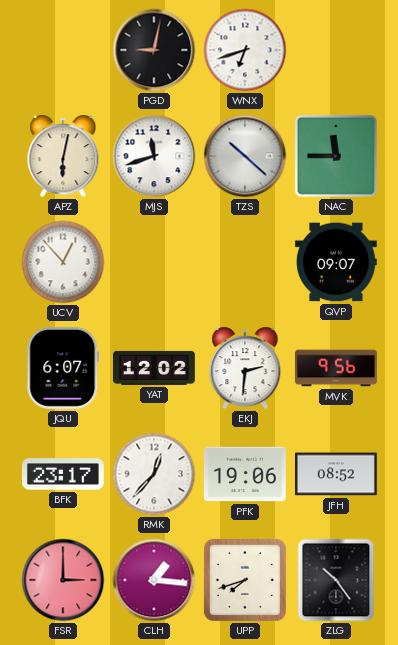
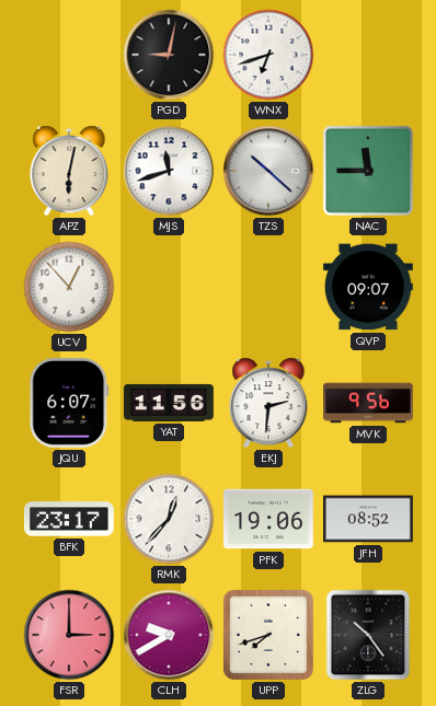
YAT: 12:02 -> 11:56
CLH: 1:16 -> 9:40
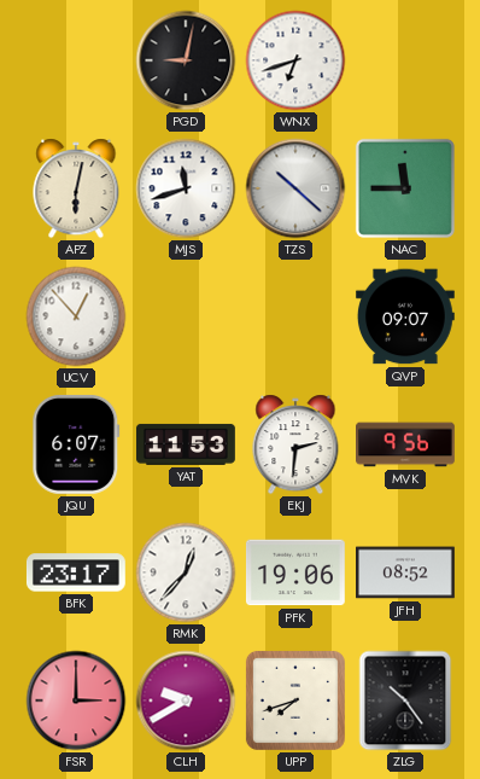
YAT: 11:56 -> 11:53
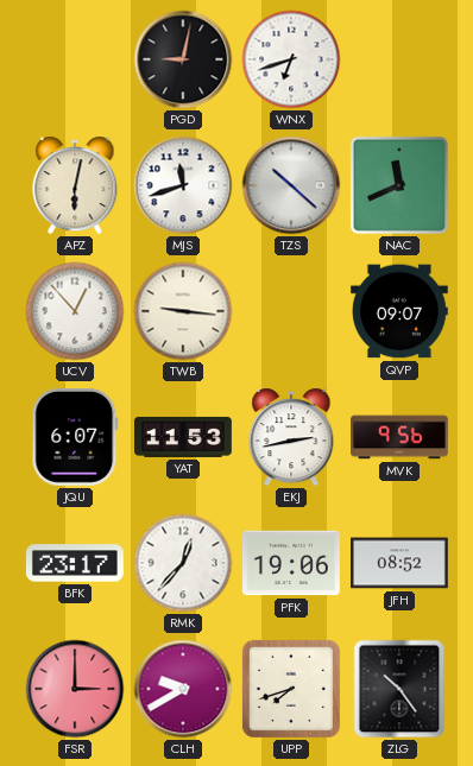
NAC: 11:45 -> 11:41
TWB: none -> 9:16
EKJ: 2:31 -> 2:43
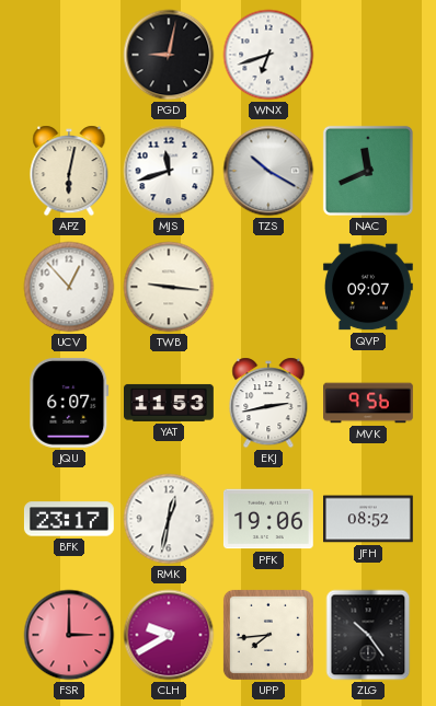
TZS: 10:22 -> 10:20
RMK: 12:37 -> 12:32
UPP: 7:42 -> 7:44
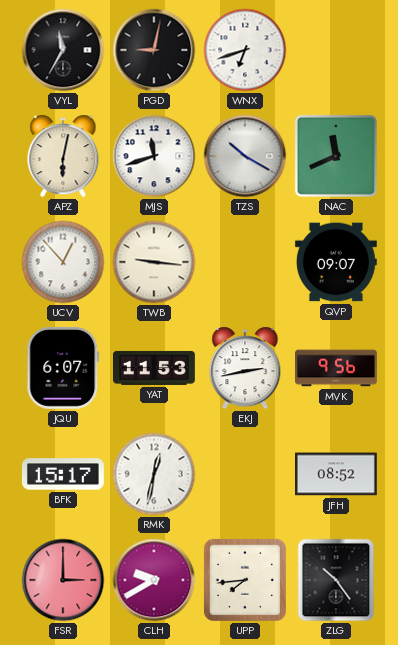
VYL: none -> 11:35
BFK: 23:17 -> 15:17
PFK: 19:06 -> none
